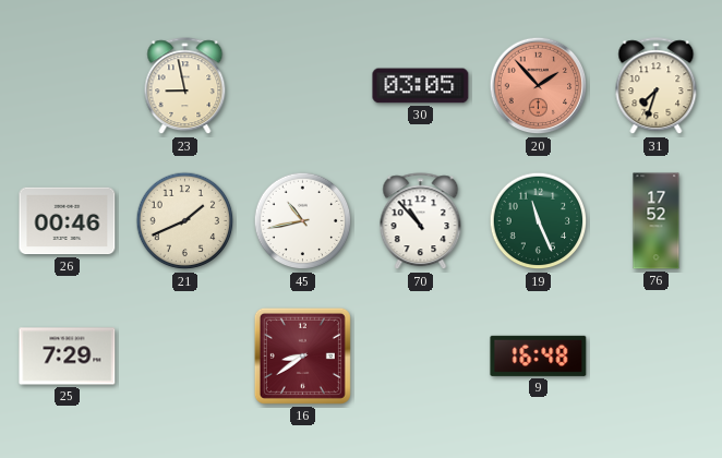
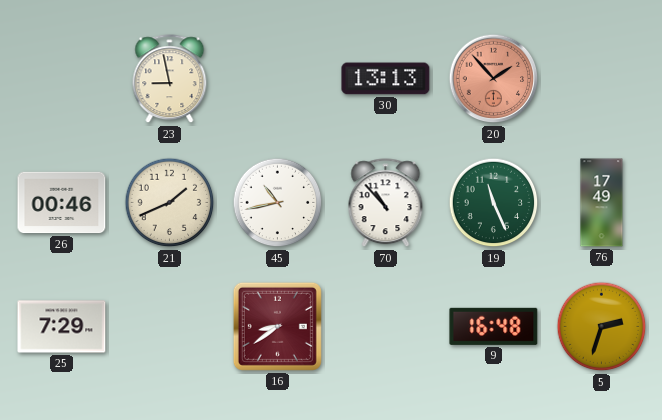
30: 03:05 -> 13:13
31: 7:33 -> none
76: 17:52 -> 17:49
5: none -> 2:33
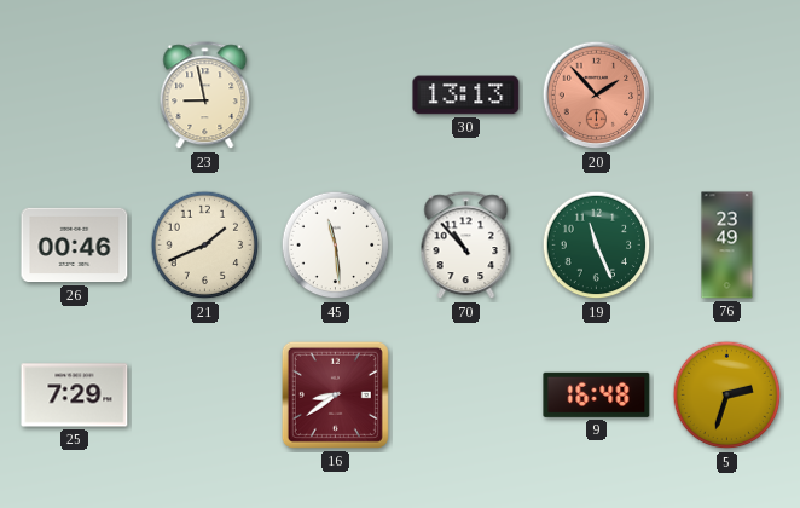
45: 10:43 -> 11:29
76: 17:49 -> 23:49
